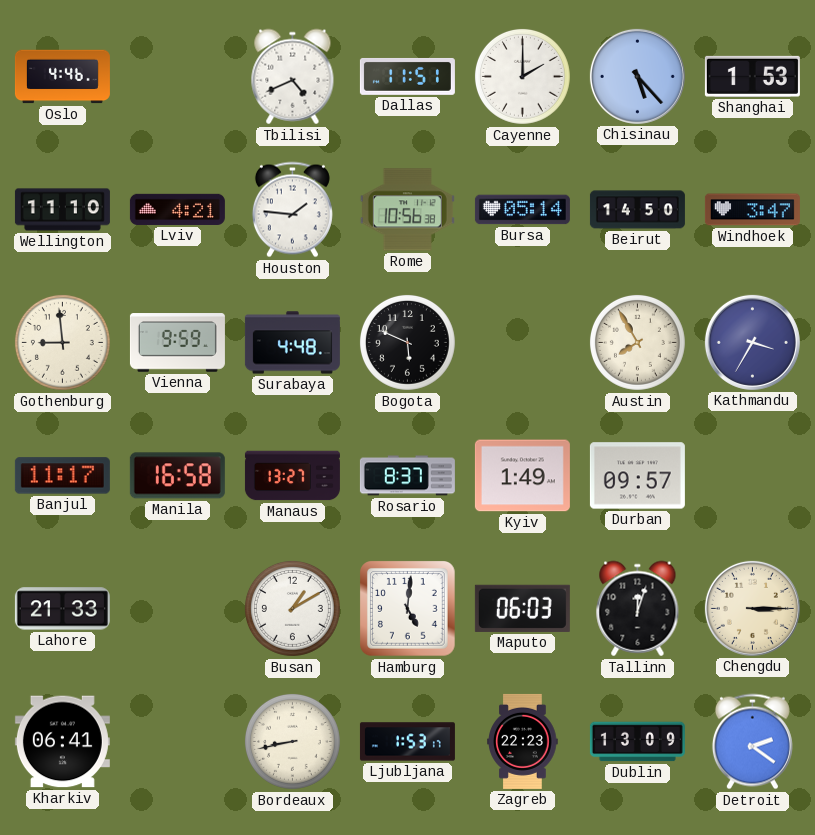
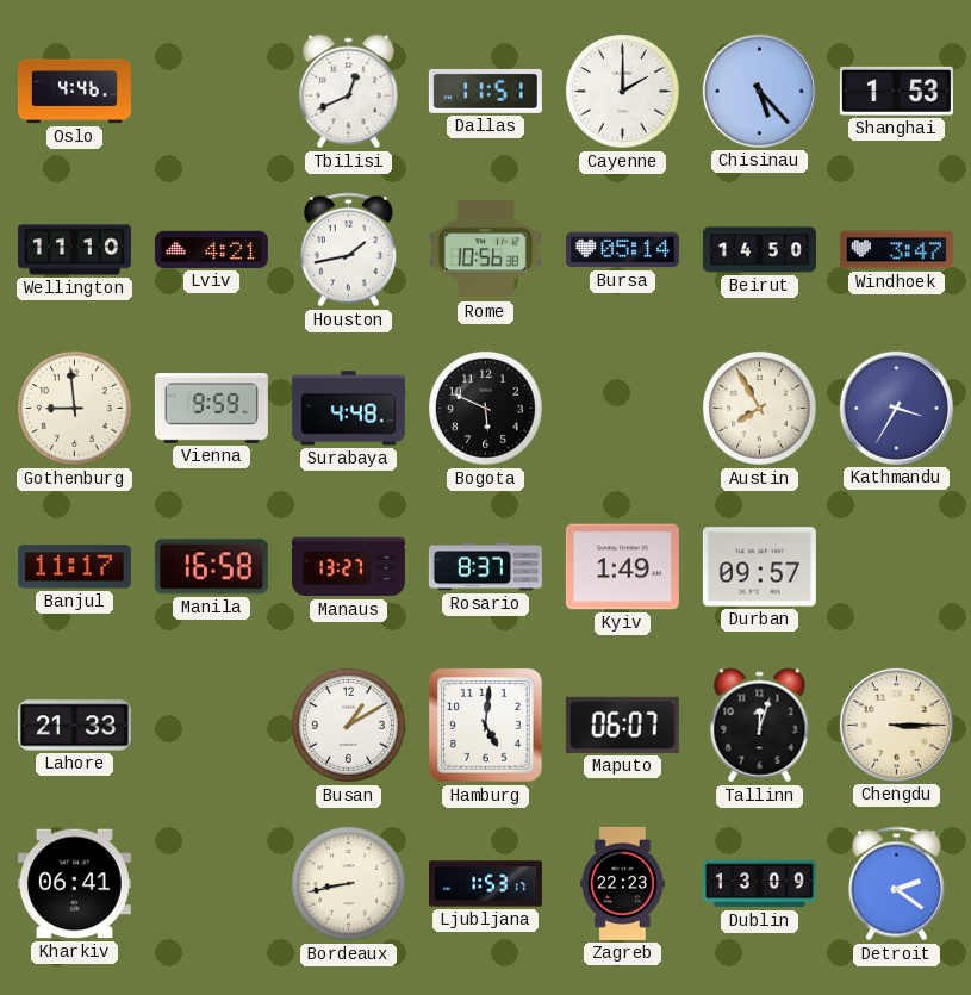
Tbilisi: 4:41 -> 12:41
Houston: 1:46 -> 1:43
Maputo: 06:03 -> 06:07
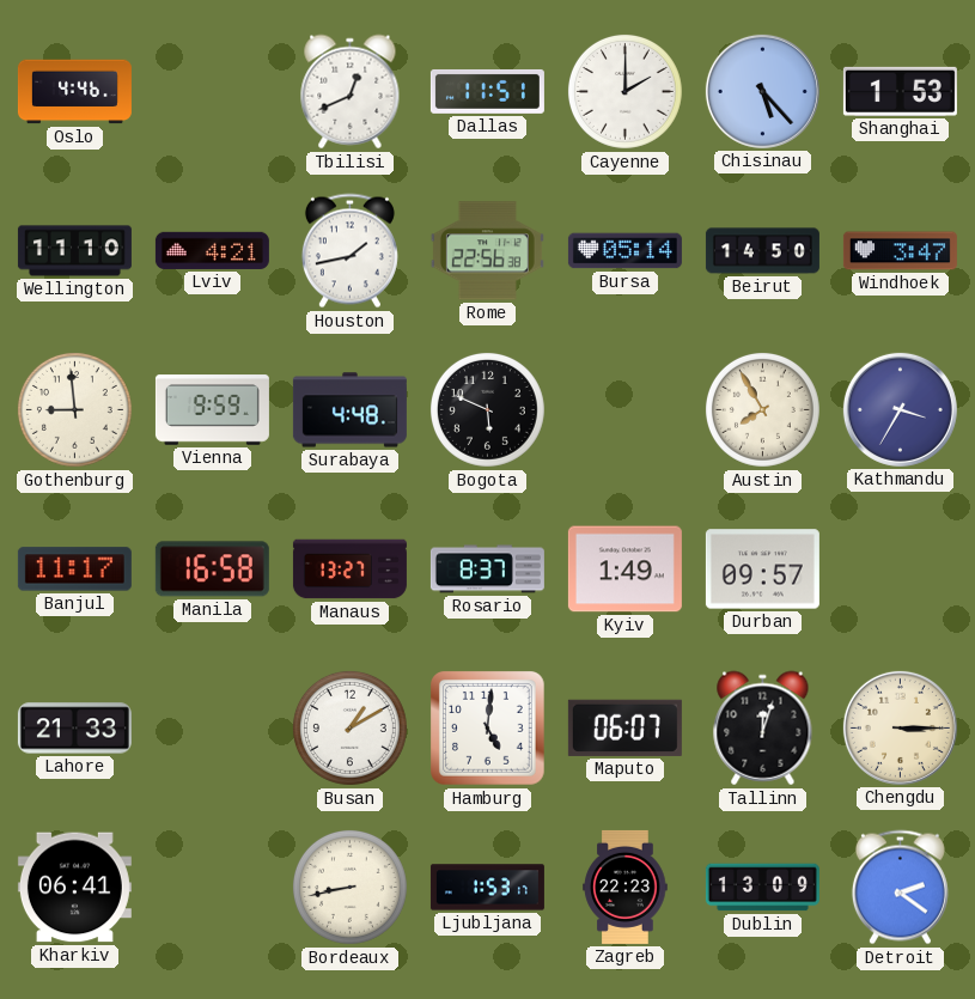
Rome: 10:56 -> 22:56
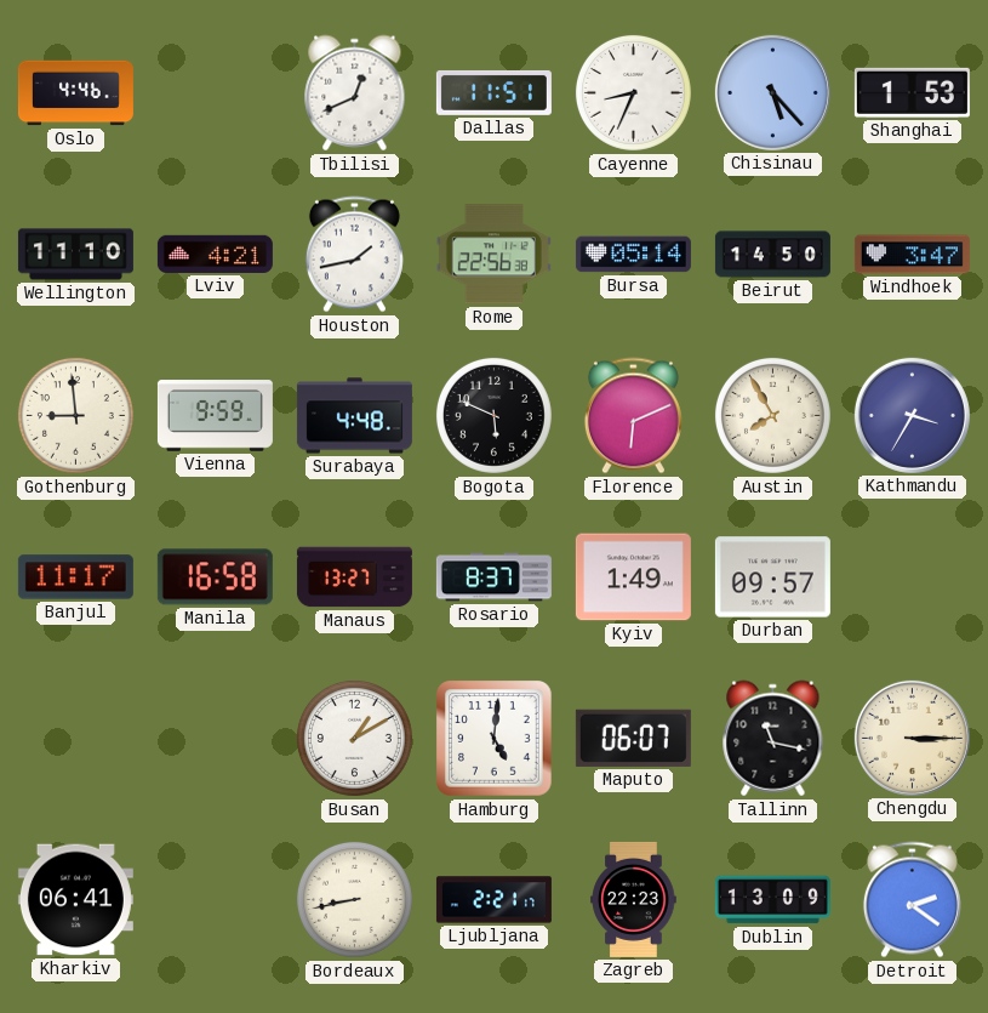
Cayenne: 2:00 -> 8:34
Florence: none -> 6:11
Lahore: 21:33 -> none
Tallinn: 12:03 -> 11:17
Ljubljana: 1:53 -> 2:21
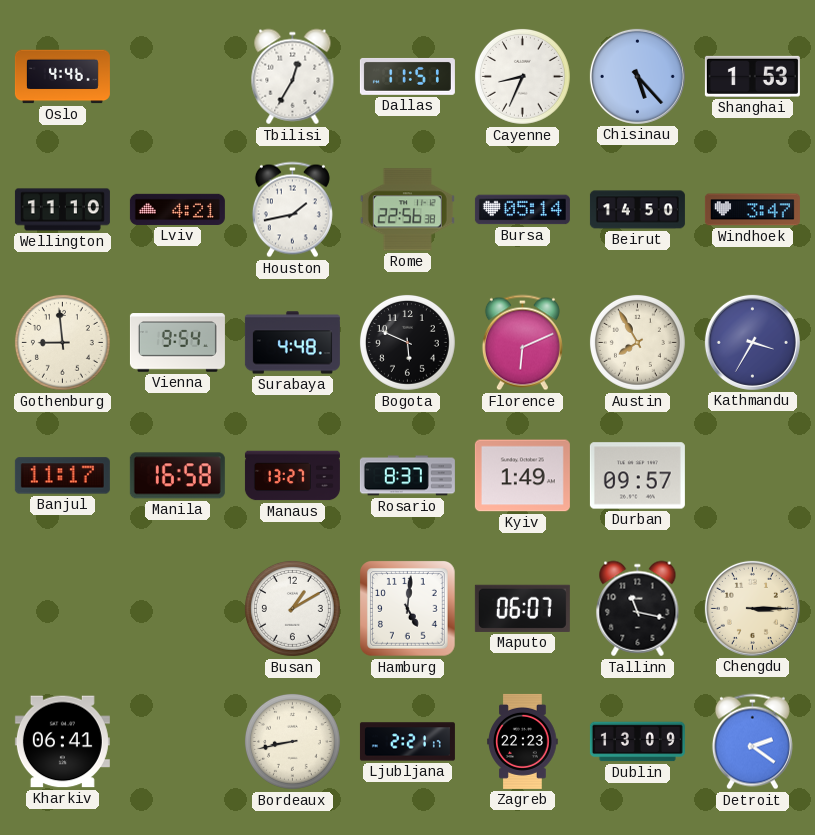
Tbilisi: 12:41 -> 12:35
Vienna: 9:59 -> 9:54
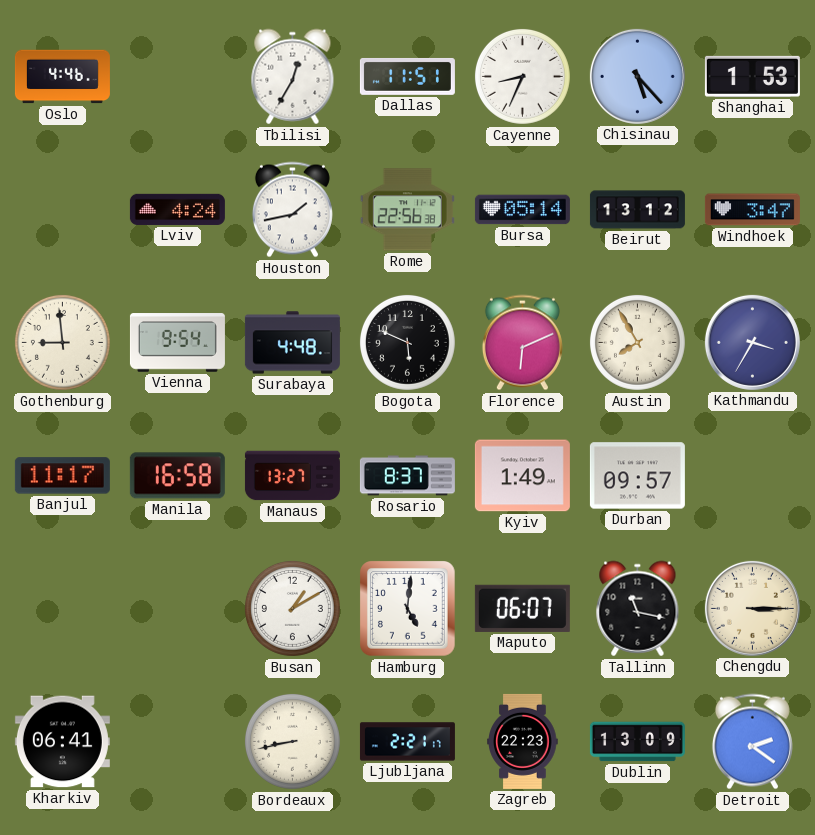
Wellington: 11:10 -> none
Lviv: 4:21 -> 4:24
Beirut: 14:50 -> 13:12
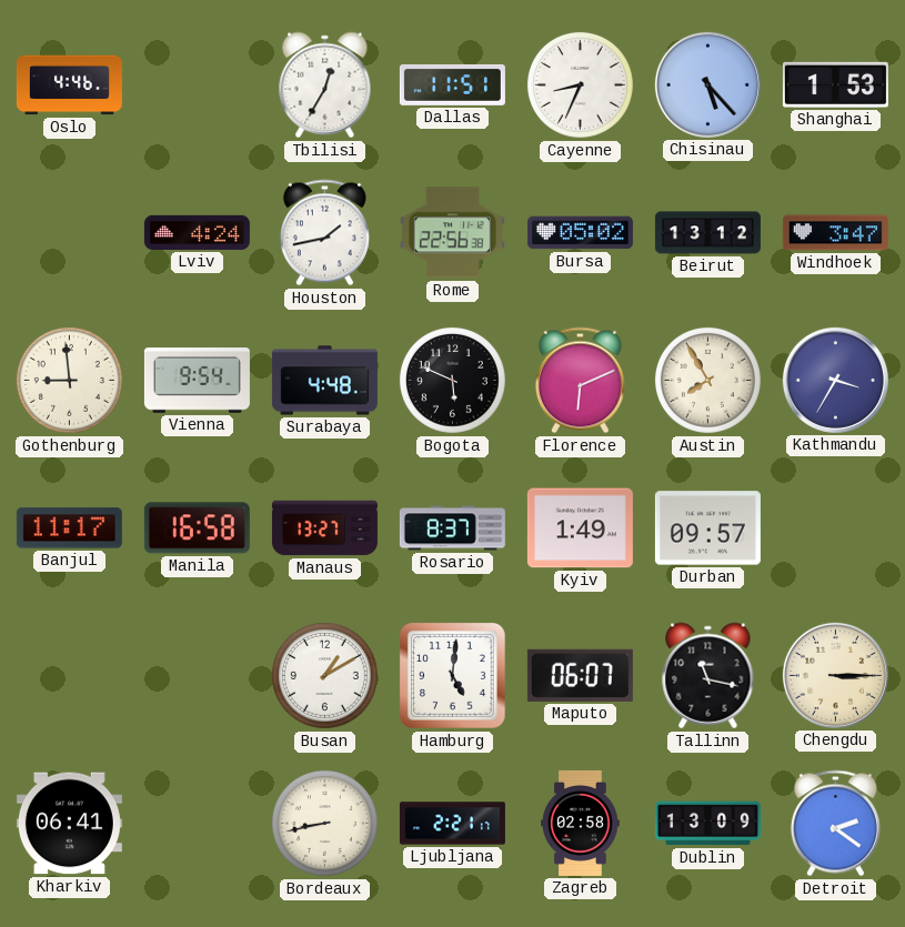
Bursa: 05:14 -> 05:02
Zagreb: 22:23 -> 02:58
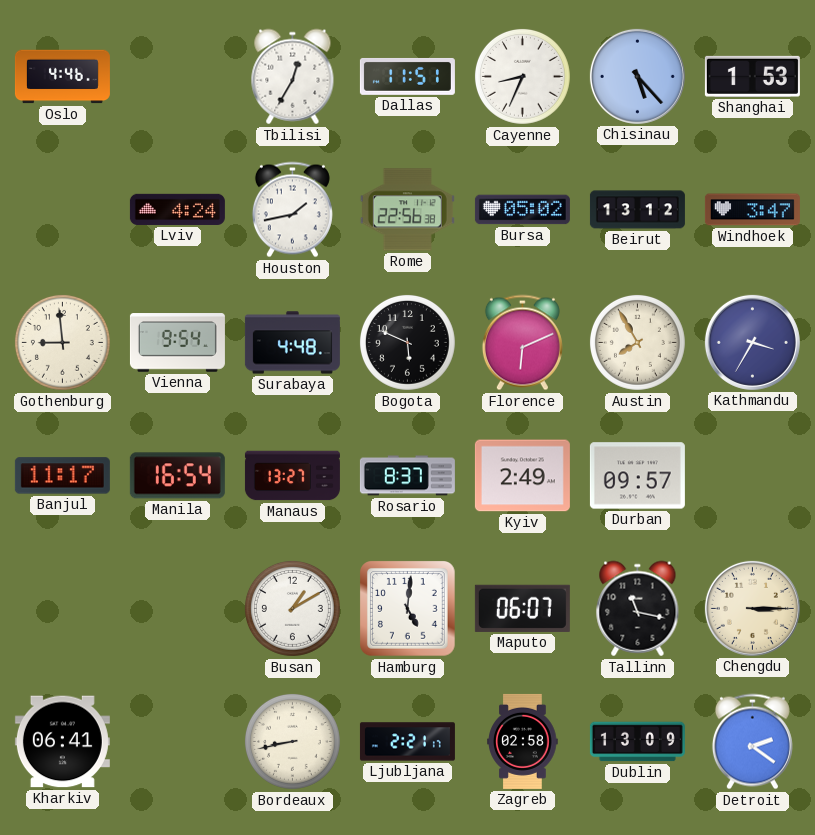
Manila: 16:58 -> 16:54
Kyiv: 1:49 -> 2:49
